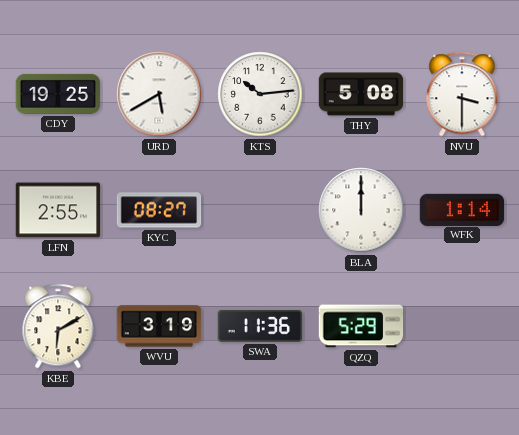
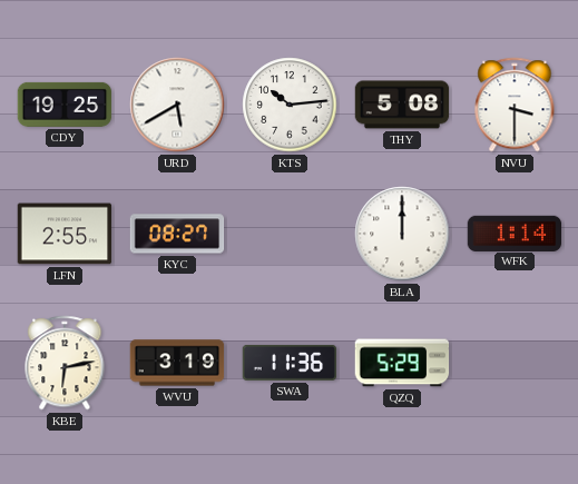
KBE: 6:10 -> 6:13
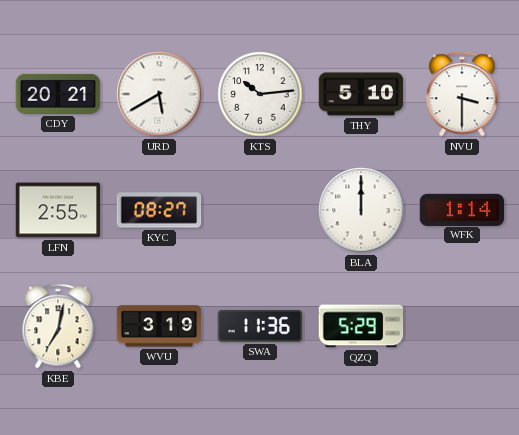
CDY: 19:25 -> 20:21
THY: 5:08 -> 5:10
KBE: 6:13 -> 7:02
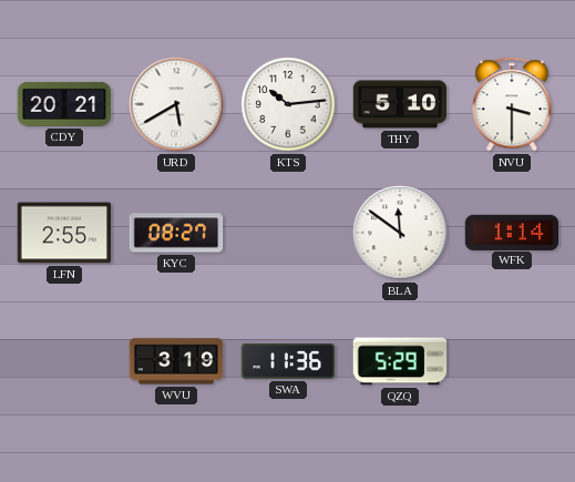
BLA: 12:00 -> 11:51
KBE: 7:02 -> none
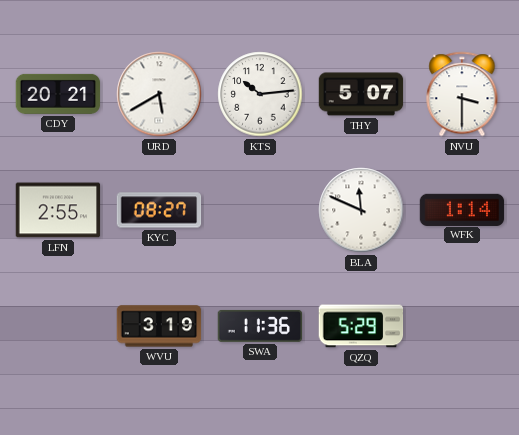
THY: 5:10 -> 5:07
BLA: 11:51 -> 11:49
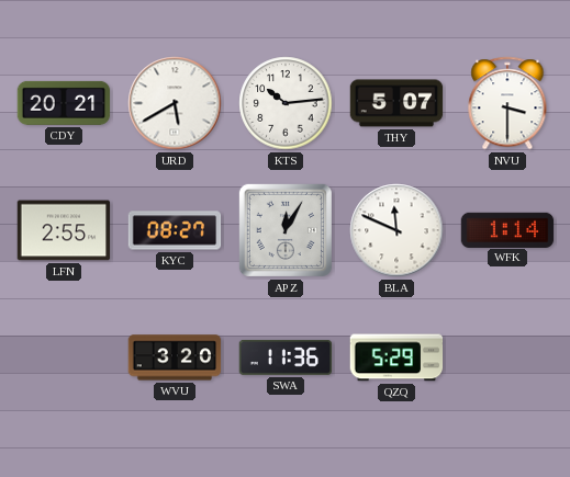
APZ: none -> 12:05
WVU: 3:19 -> 3:20
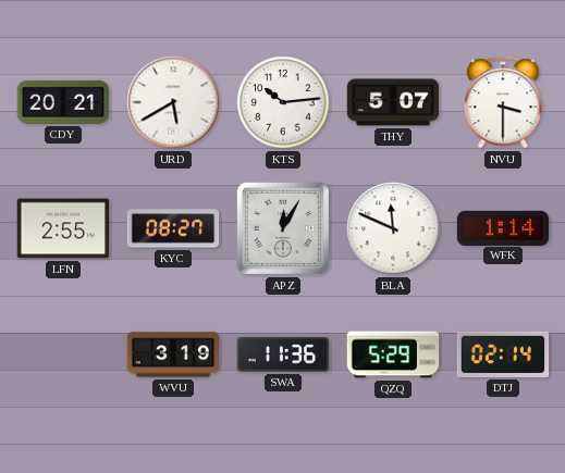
WVU: 3:20 -> 3:19
DTJ: none -> 02:14
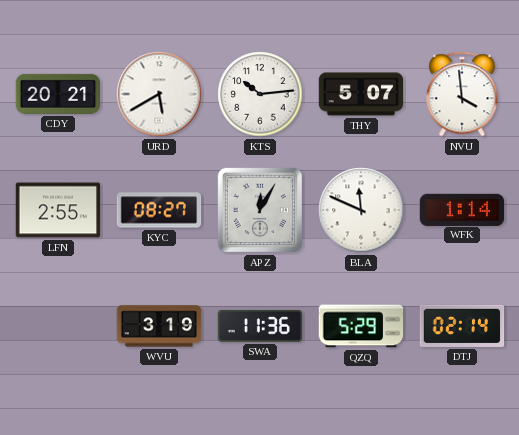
NVU: 3:30 -> 3:59
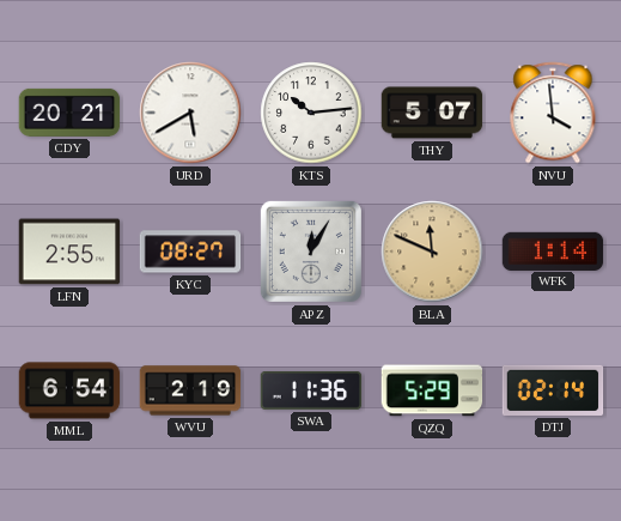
BLA dial: white -> champagne
MML: none -> 6:54
WVU: 3:19 -> 2:19
